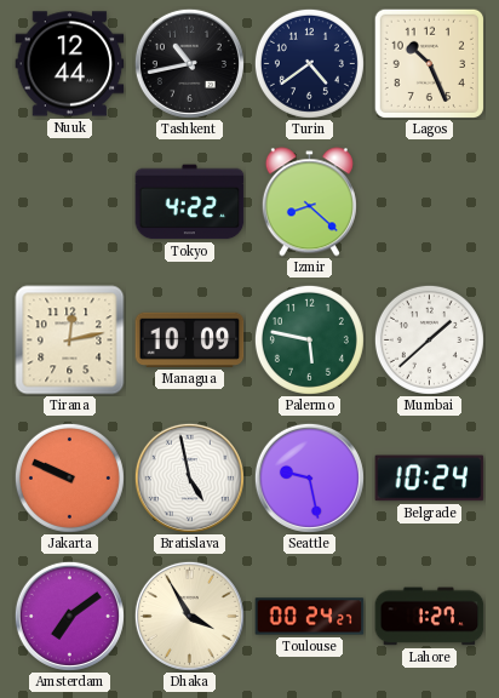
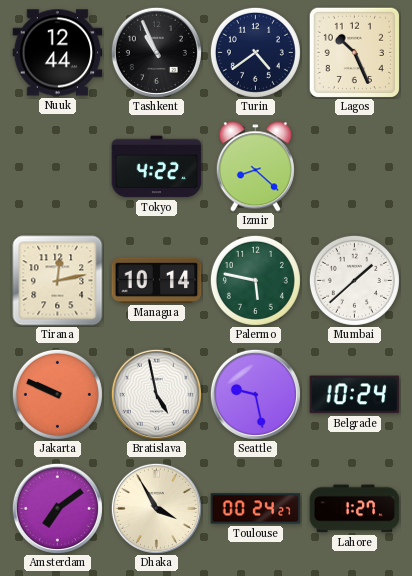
Tashkent: 10:43 -> 10:56
Managua: 10:09 -> 10:14
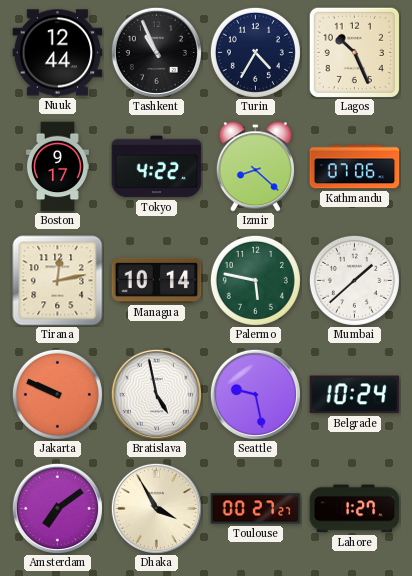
Turin: 4:39 -> 4:35
Boston: none -> 9:17
Kathmandu: none -> 07:06
Toulouse: 00:24 -> 00:27
